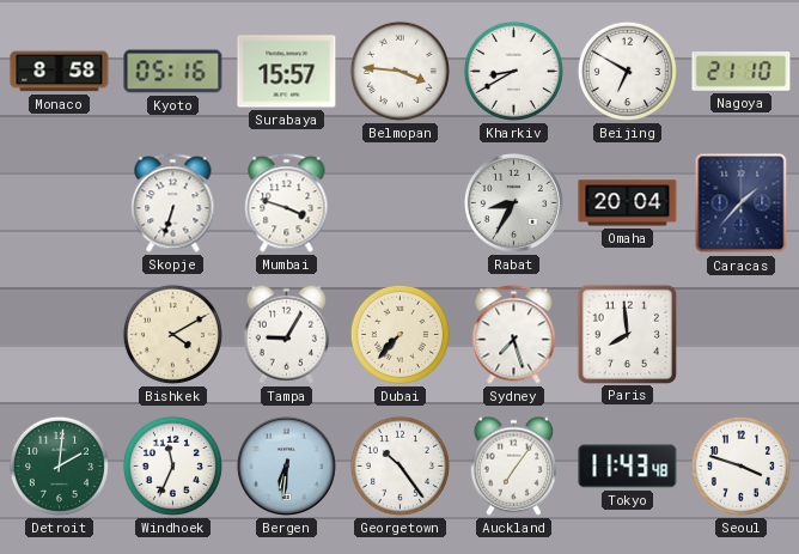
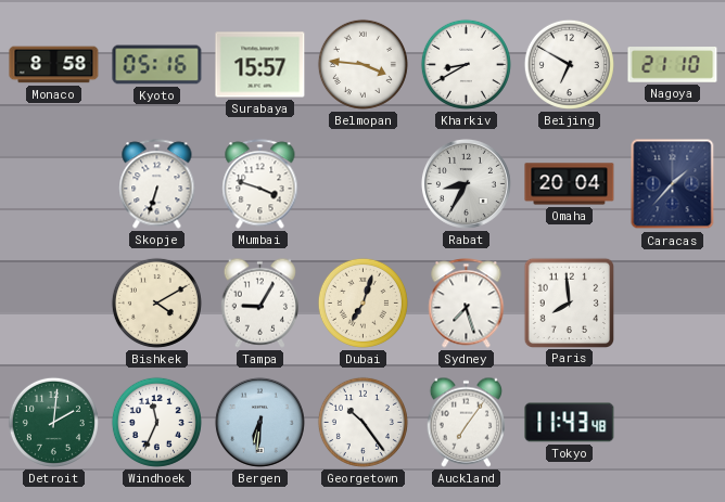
Dubai: 7:37 -> 7:03
Seoul: 3:48 -> none
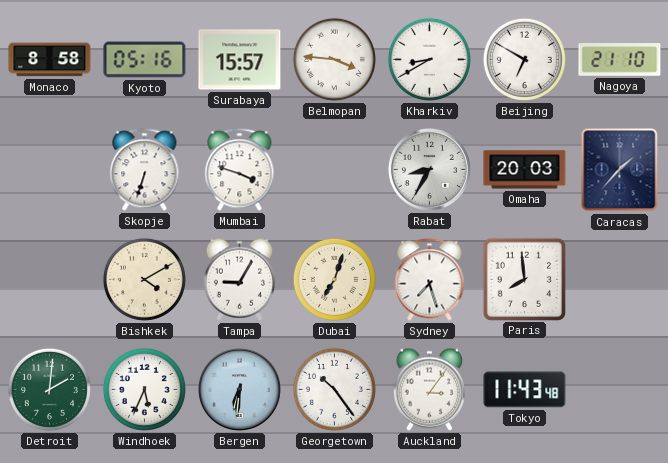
Omaha: 20:04 -> 20:03
Windhoek: 11:34 -> 5:34
Auckland: 7:06 -> 3:06
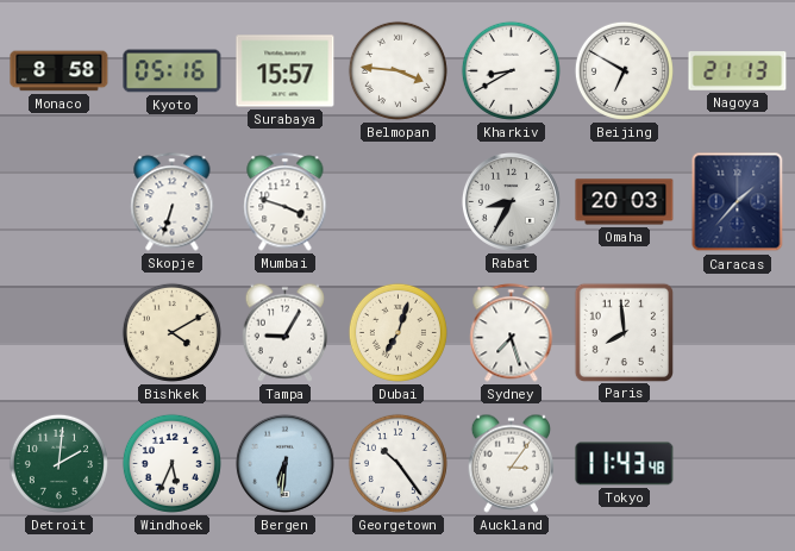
Nagoya: 21:10 -> 21:13
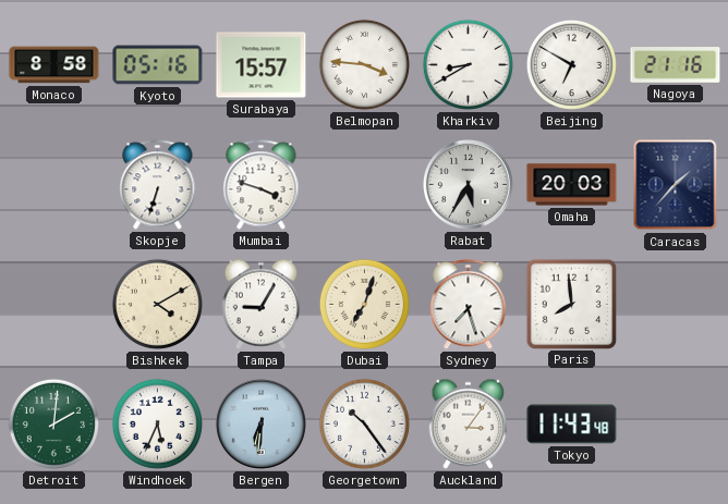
Nagoya: 21:13 -> 21:16
Rabat: 8:35 -> 5:35
